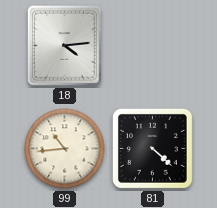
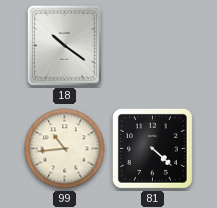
18: 4:14 -> 10:21
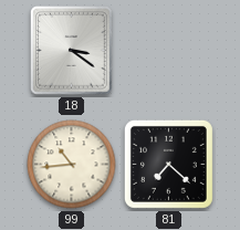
18: 10:21 -> 3:21
81: 4:22 -> 7:22
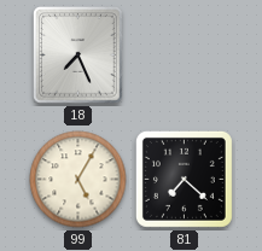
18: 3:21 -> 7:26
99: 10:44 -> 5:05
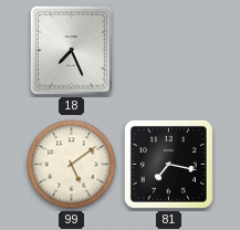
99: 5:05 -> 5:09
81: 7:22 -> 7:17
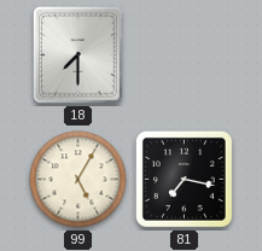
18: 7:26 -> 7:30
99: 5:09 -> 5:05
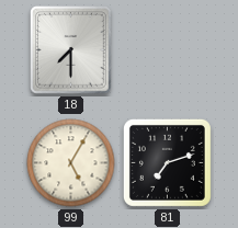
81: 7:17 -> 7:12
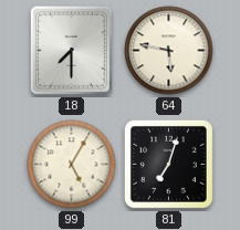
64: none -> 5:47
81: 7:12 -> 7:03
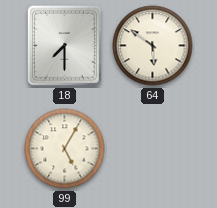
64: 5:47 -> 5:51
81: 7:03 -> none
